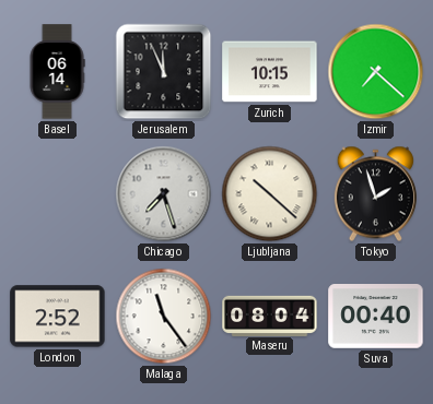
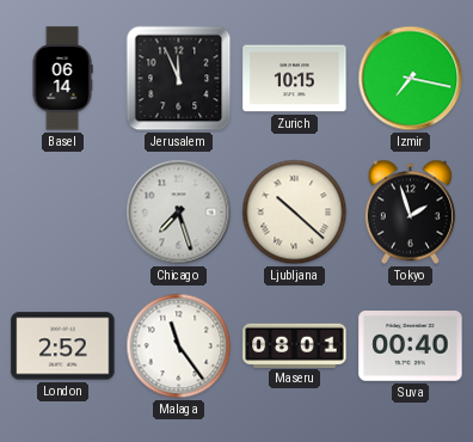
Izmir: 7:22 -> 7:17
Maseru: 08:04 -> 08:01
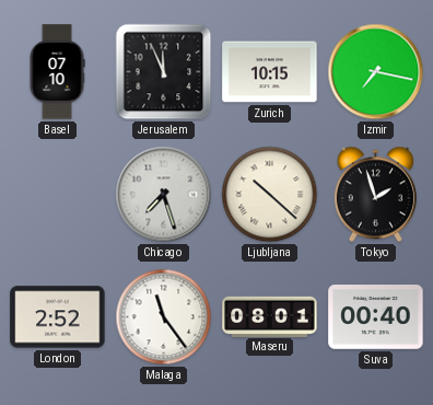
Basel: 06:14 -> 07:10
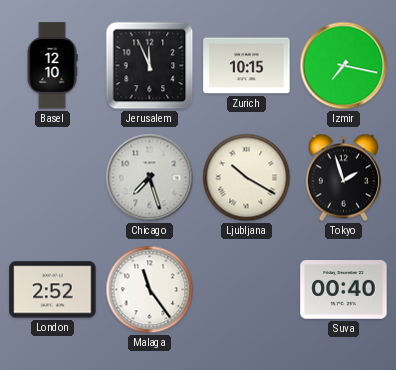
Basel: 07:10 -> 12:10
Ljubljana: 10:22 -> 10:20
Maseru: 08:01 -> none
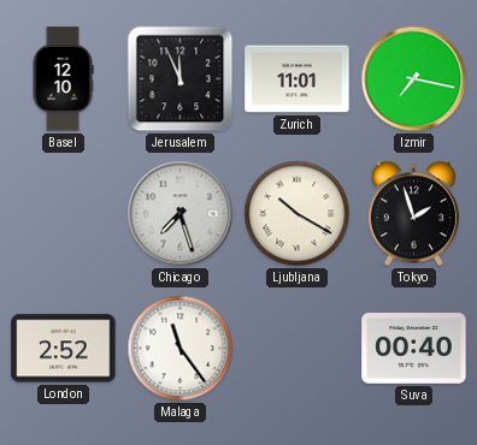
Zurich: 10:15 -> 11:01
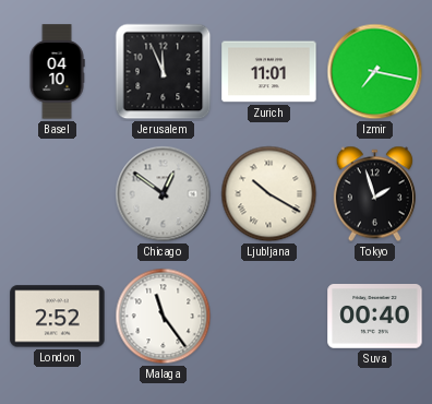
Basel: 12:10 -> 04:10
Chicago: 7:27 -> 12:51
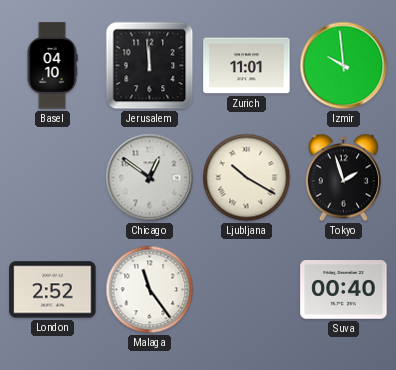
Jerusalem: 11:56 -> 11:59
Izmir: 7:17 -> 9:59
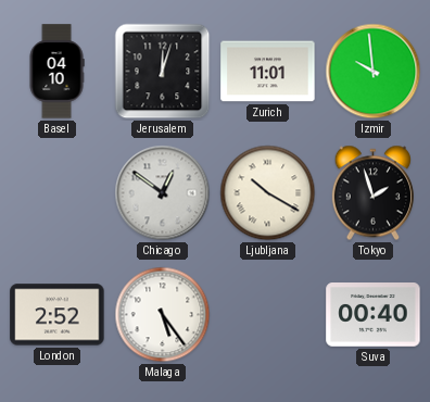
Jerusalem: 11:59 -> 12:03
Malaga: 11:24 -> 5:24
